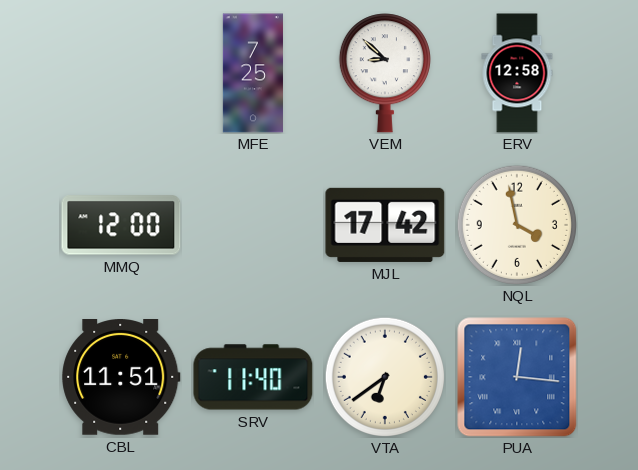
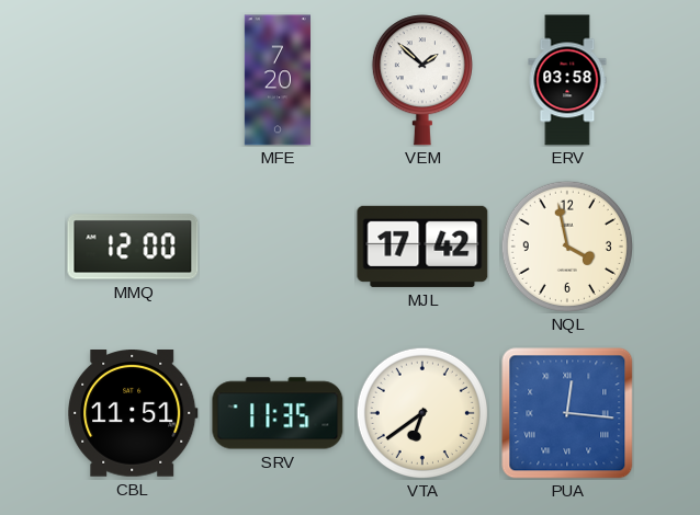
MFE: 7:25 -> 7:20
VEM: 8:52 -> 1:52
ERV: 12:58 -> 03:58
SRV: 11:40 -> 11:35
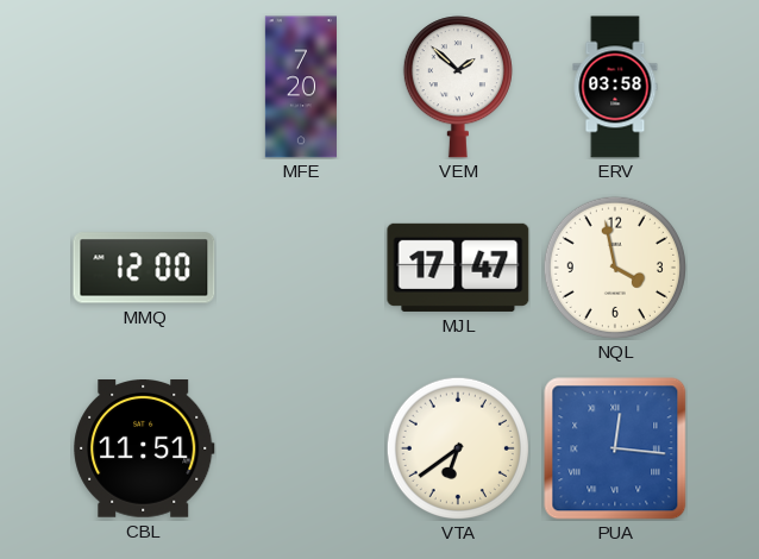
MJL: 17:42 -> 17:47
SRV: 11:35 -> none
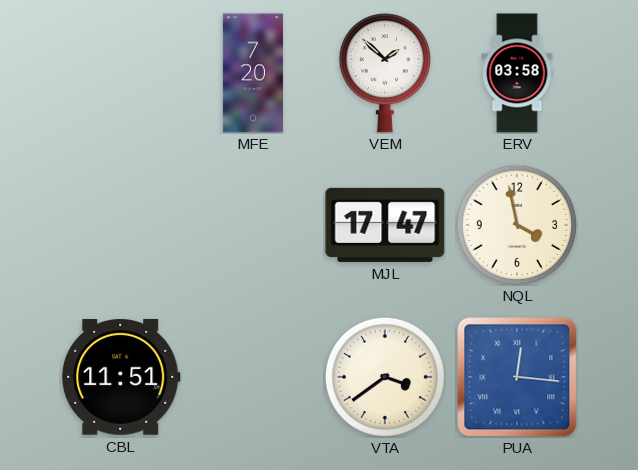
MMQ: 12:00 -> none
VTA: 6:39 -> 3:39
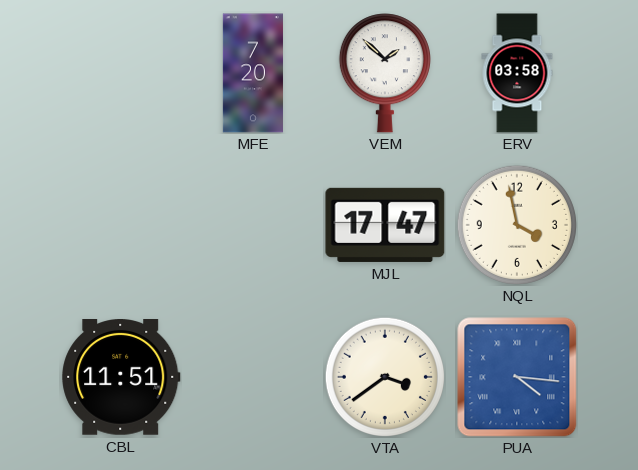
PUA: 12:16 -> 4:16
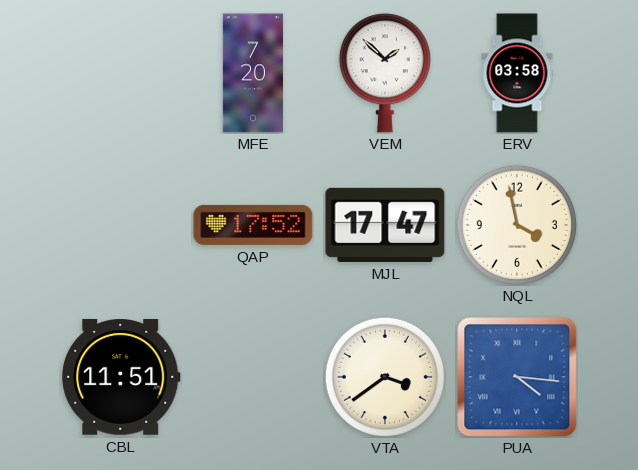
QAP: none -> 17:52
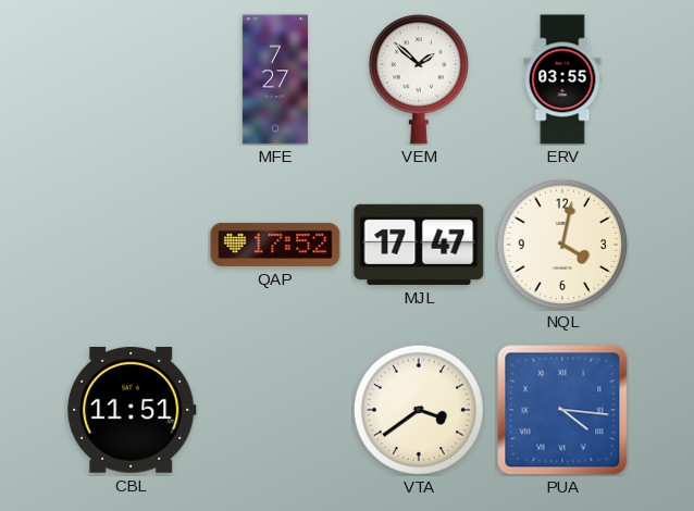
MFE: 7:20 -> 7:27
ERV: 03:58 -> 03:55
NQL: 3:58 -> 4:02
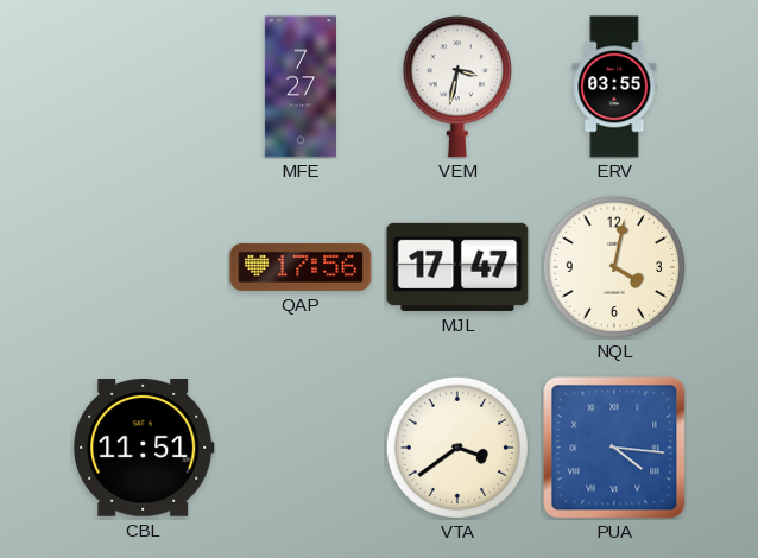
VEM: 1:52 -> 3:32
QAP: 17:52 -> 17:56
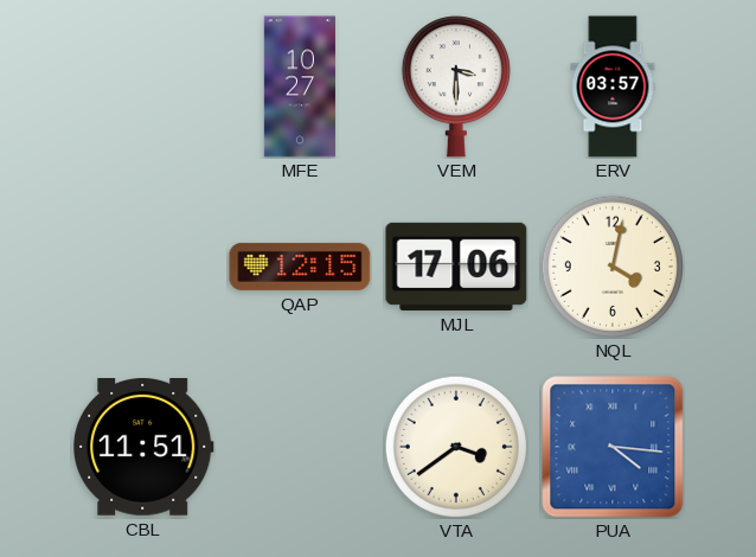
MFE: 7:27 -> 10:27
VEM: 3:32 -> 3:30
ERV: 03:55 -> 03:57
QAP: 17:56 -> 12:15
MJL: 17:47 -> 17:06
